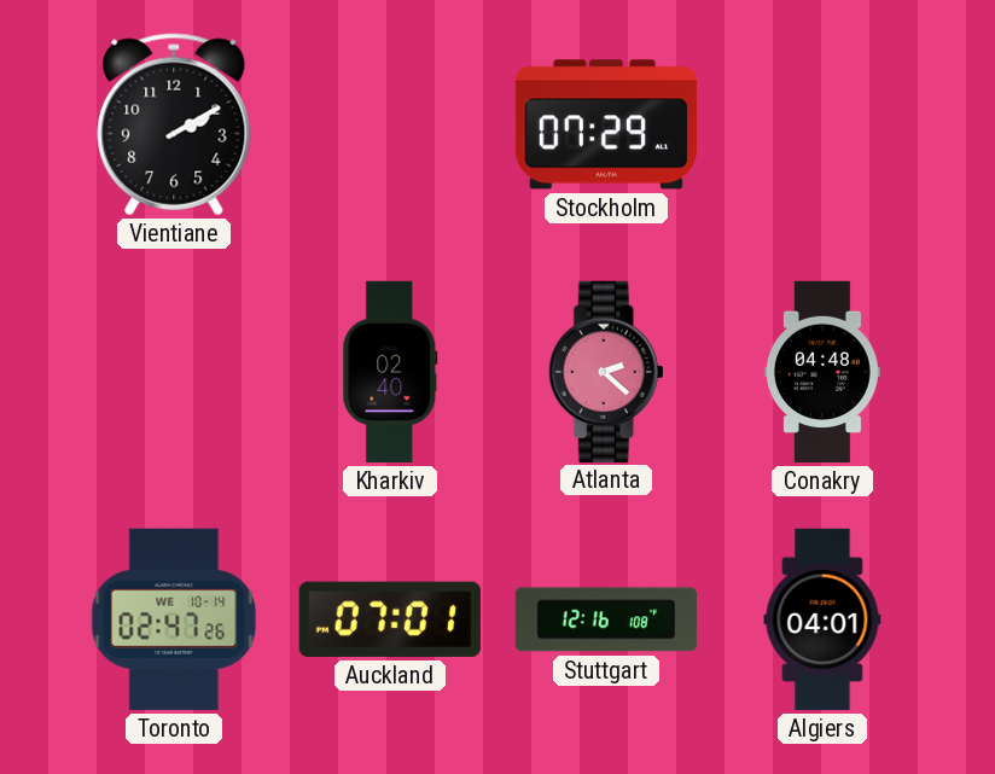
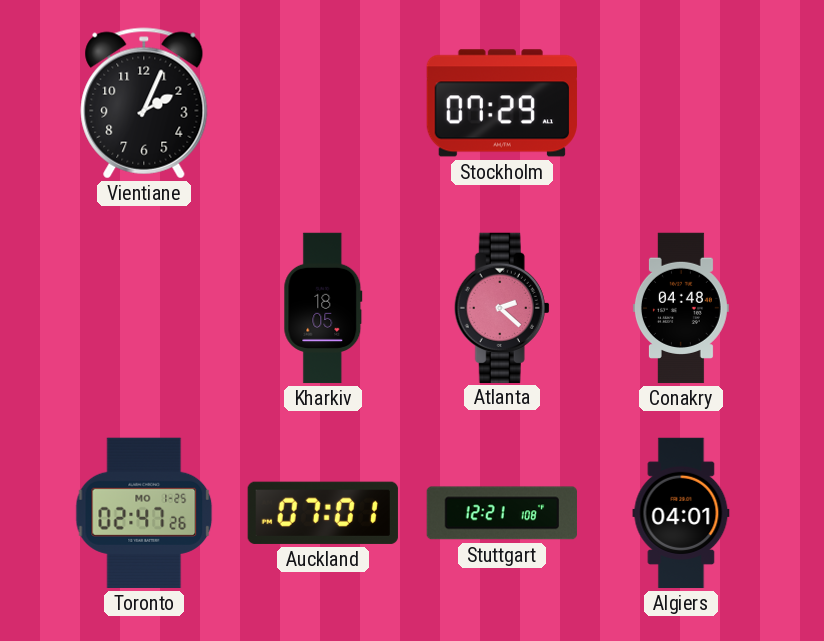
Vientiane: 2:10 -> 2:04
Kharkiv: 02:40 -> 18:05
Toronto date: WE 10-14 -> MO 1-25
Stuttgart: 12:16 -> 12:21
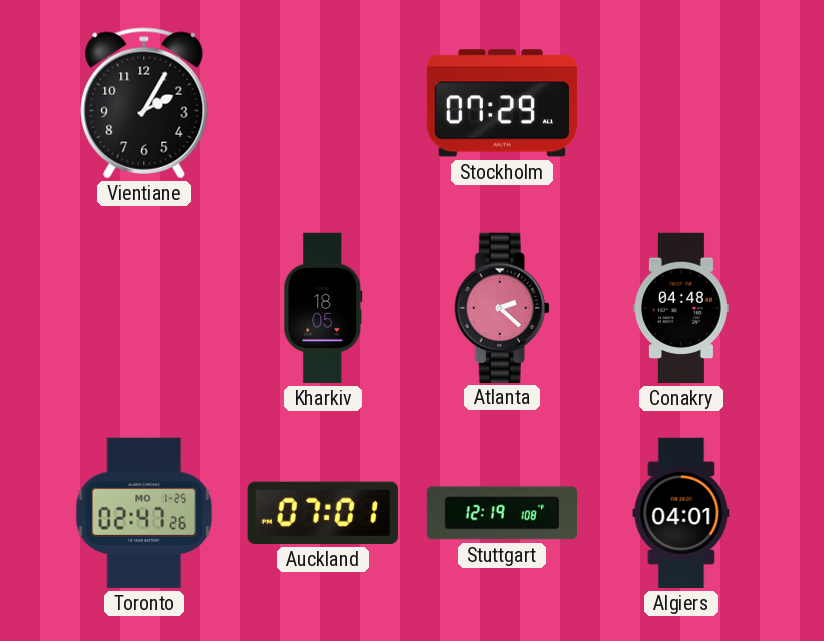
Vientiane: 2:04 -> 2:05
Stuttgart: 12:21 -> 12:19
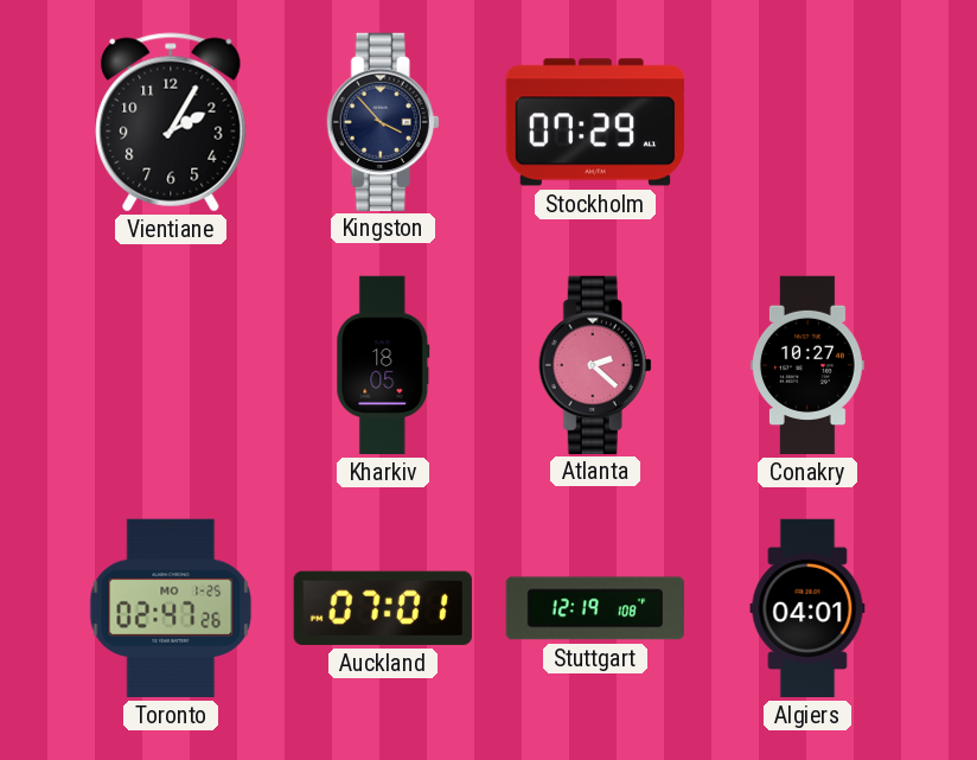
Kingston: none -> 3:53
Conakry: 04:48 -> 10:27
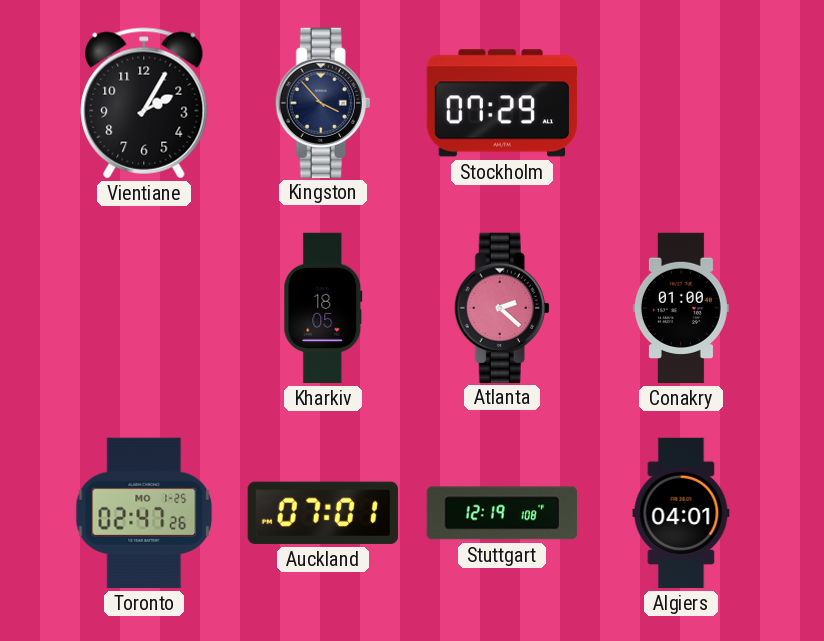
Conakry: 10:27 -> 01:00
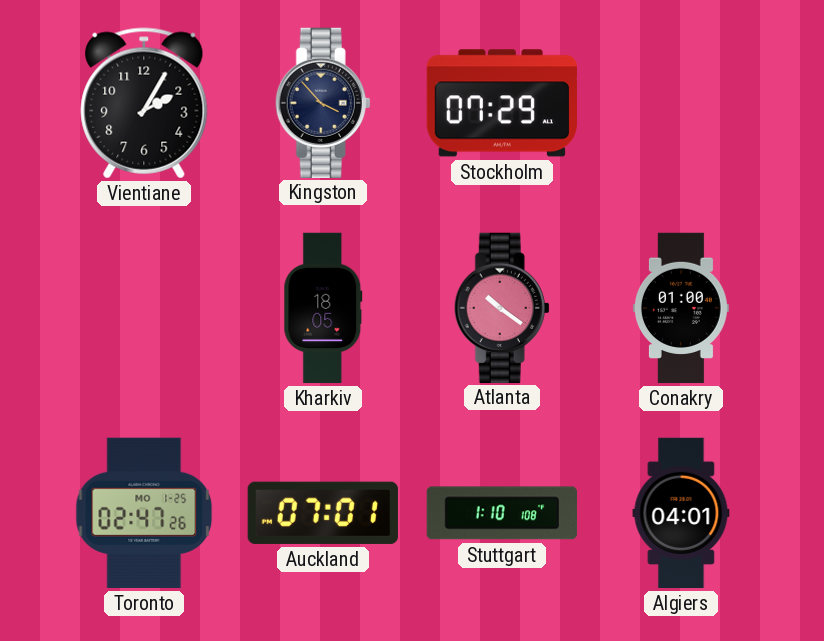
Atlanta: 2:22 -> 10:21
Stuttgart: 12:19 -> 1:10
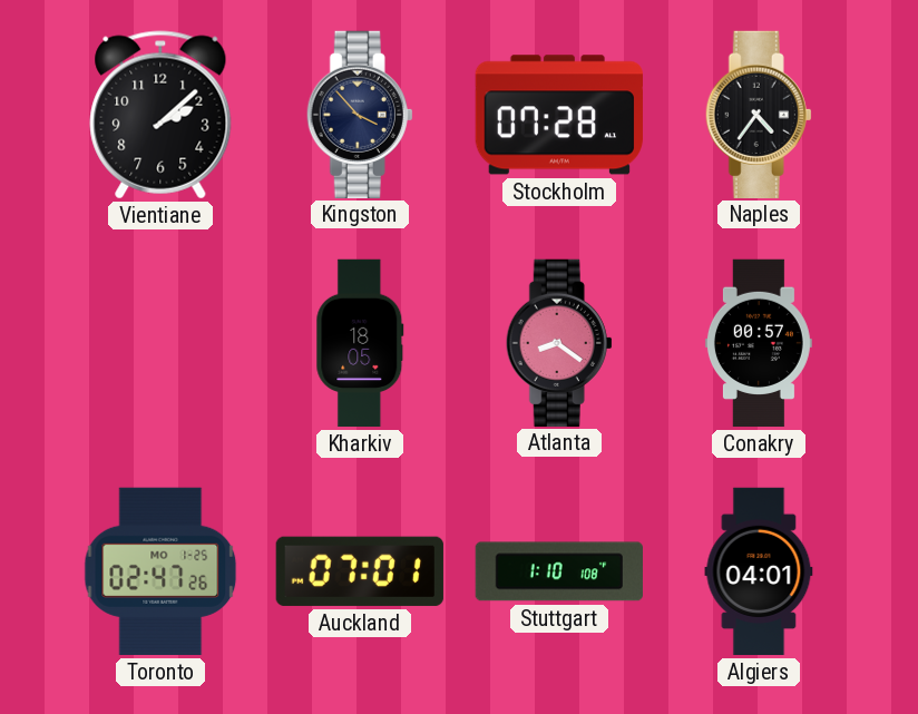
Vientiane: 2:05 -> 2:08
Stockholm: 07:29 -> 07:28
Naples: none -> 4:36
Atlanta: 10:21 -> 8:21
Conakry: 01:00 -> 00:57
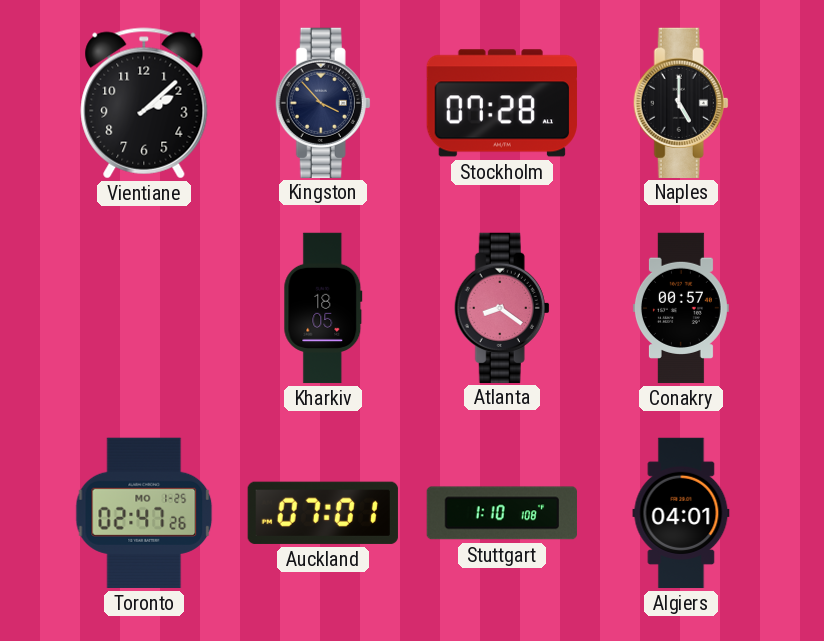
Naples: 4:36 -> 5:00
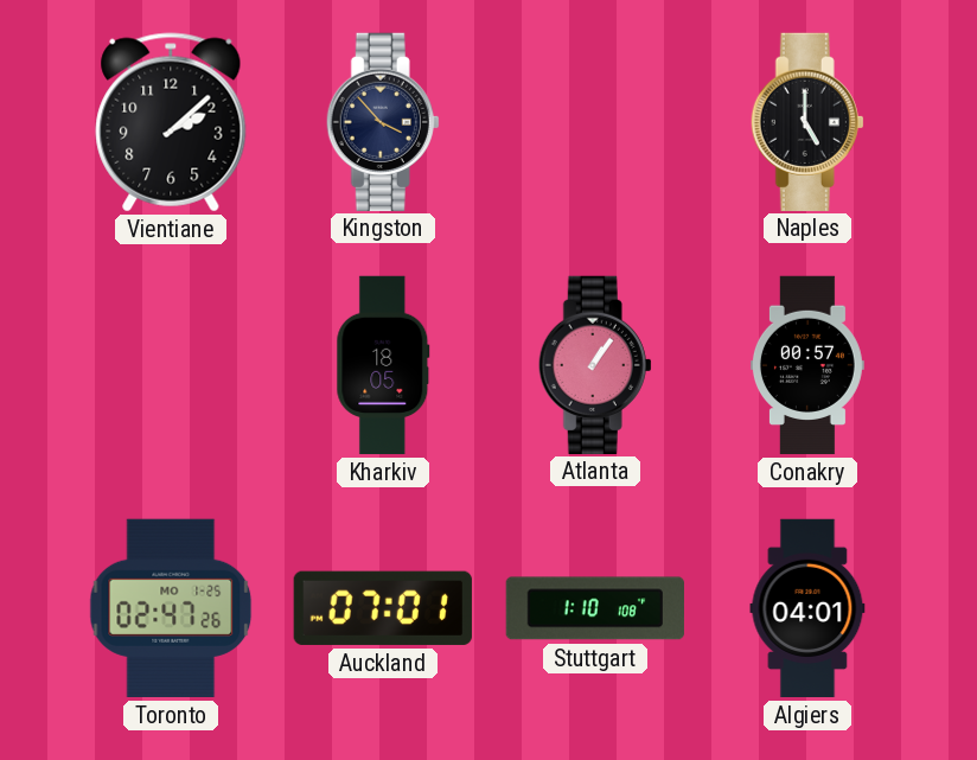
Stockholm: 07:28 -> none
Atlanta: 8:21 -> 1:06
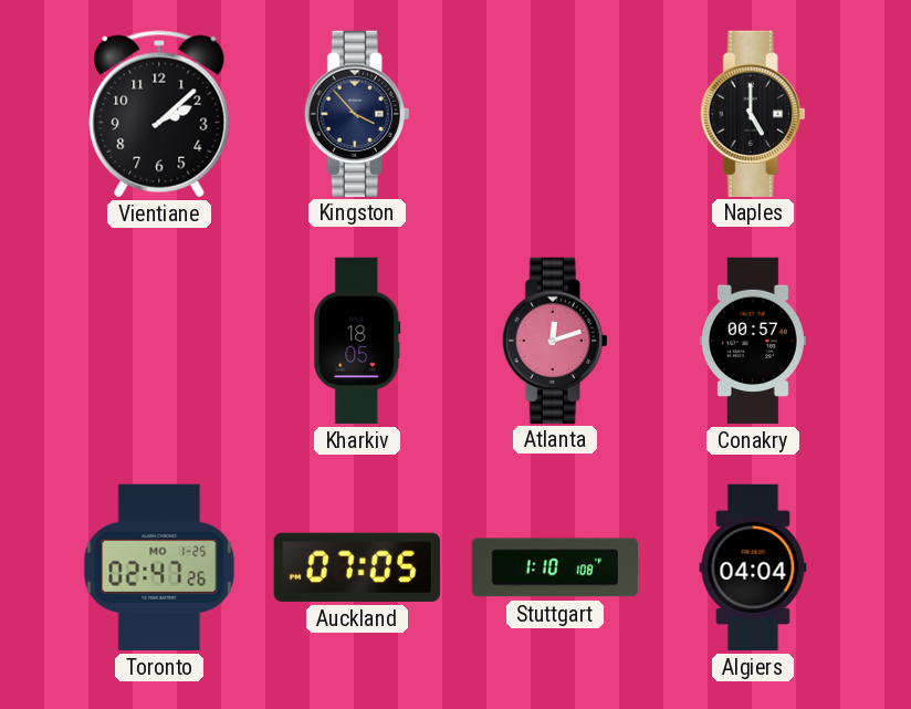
Atlanta: 1:06 -> 12:12
Auckland: 07:01 -> 07:05
Algiers: 04:01 -> 04:04
